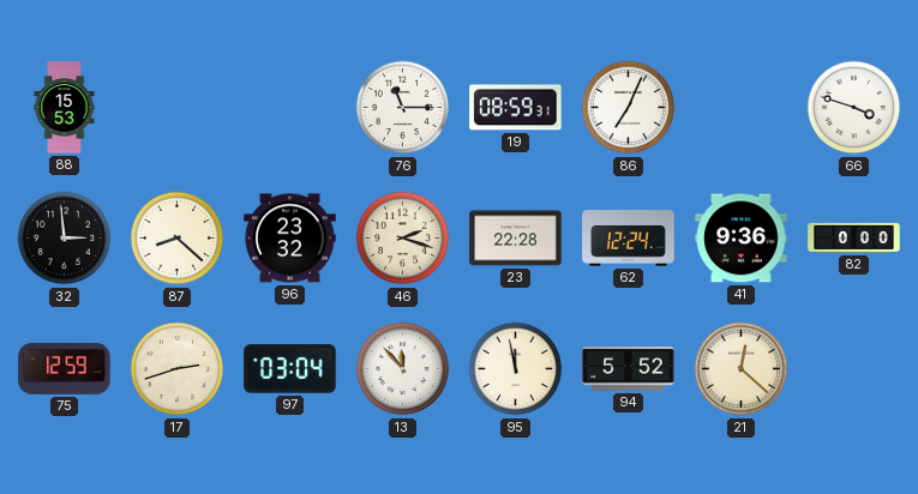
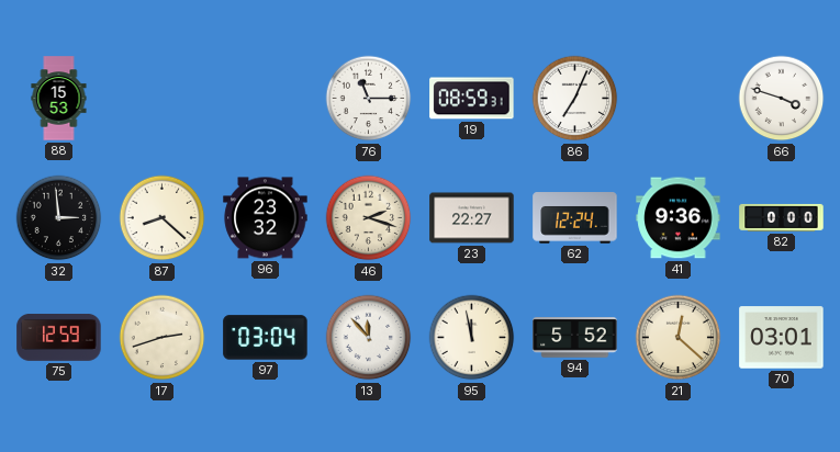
23: 22:28 -> 22:27
70: none -> 03:01
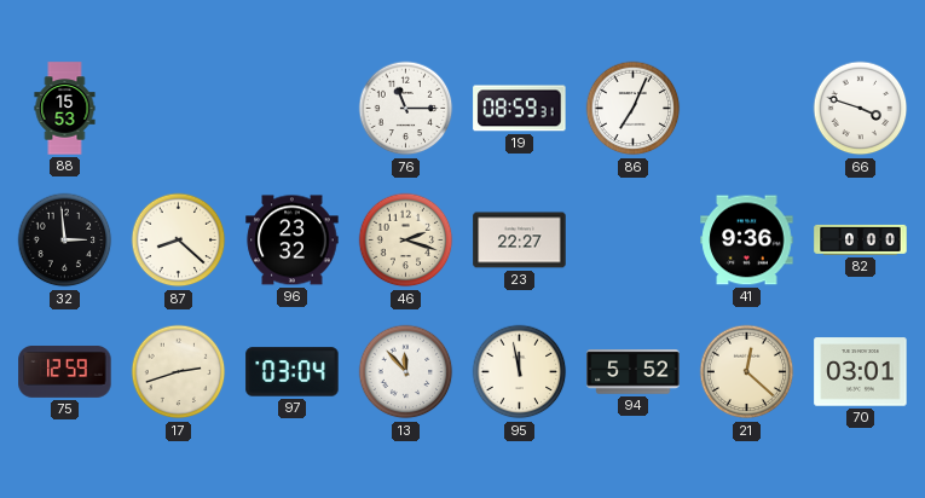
62: 12:24 -> none
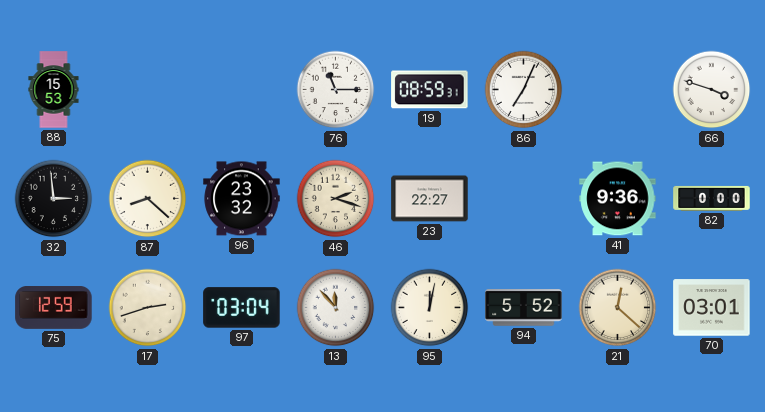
95: 11:58 -> 12:02
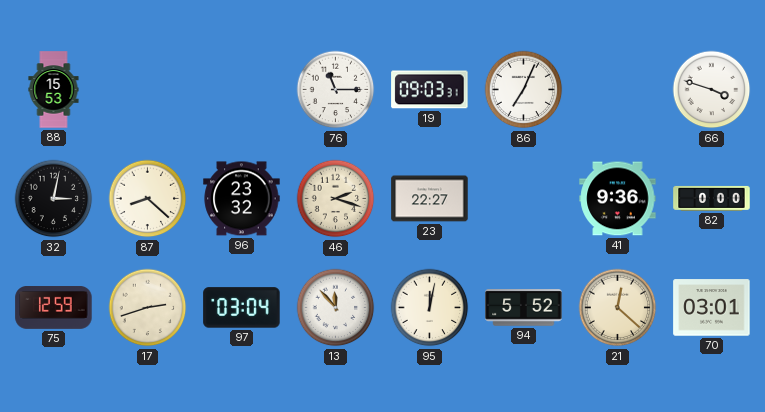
19: 08:59 -> 09:03
32: 2:59 -> 3:02
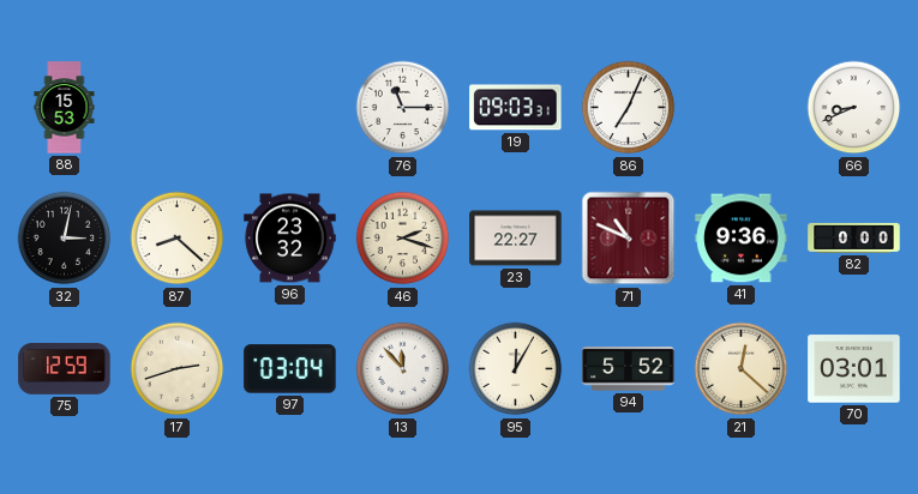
66: 3:48 -> 8:41
71: none -> 10:49
95: 12:02 -> 12:05
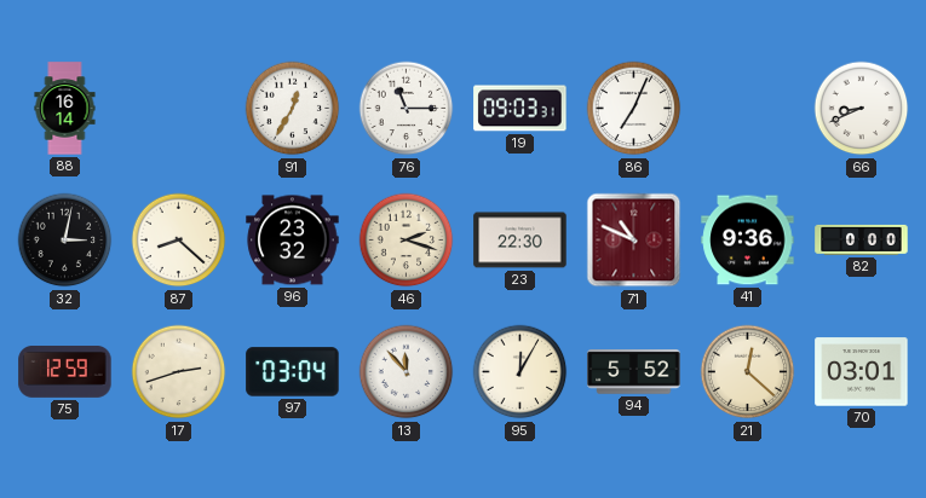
88: 15:53 -> 16:14
91: none -> 12:35
23: 22:27 -> 22:30
